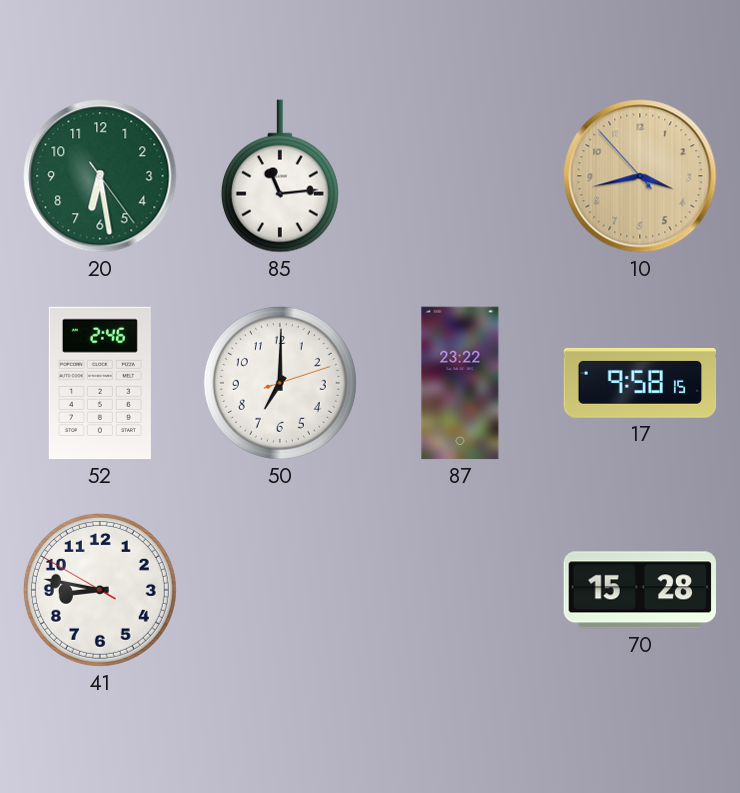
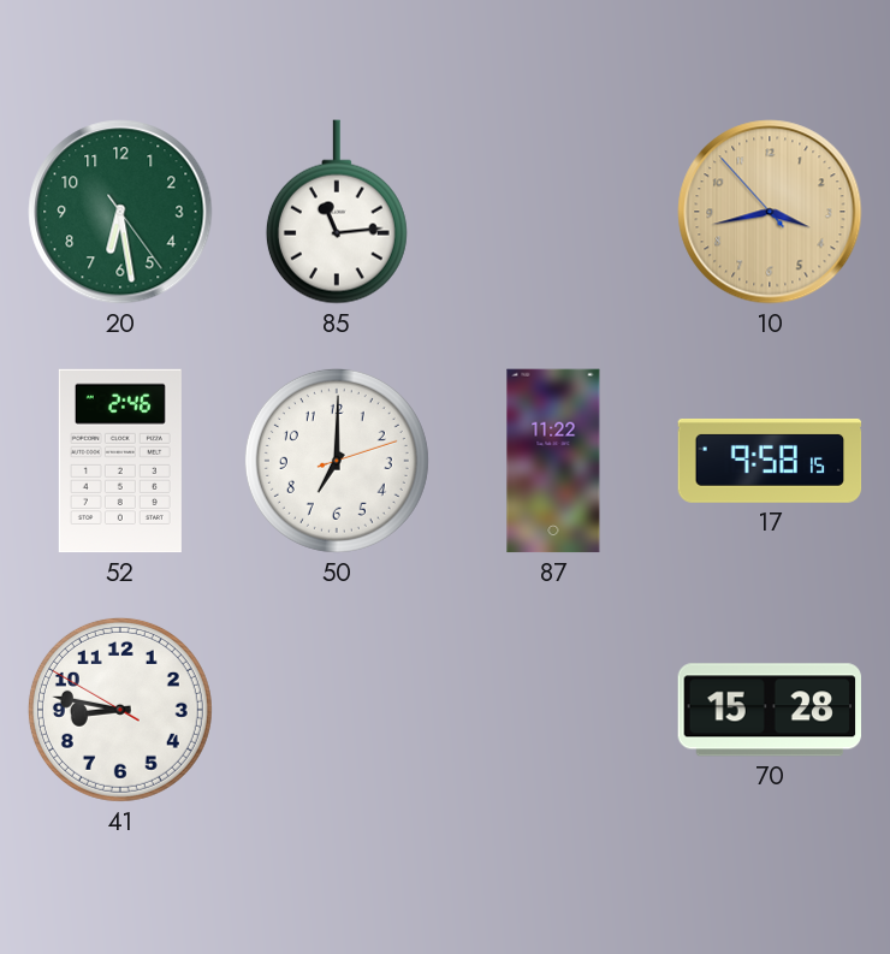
87: 23:22 -> 11:22
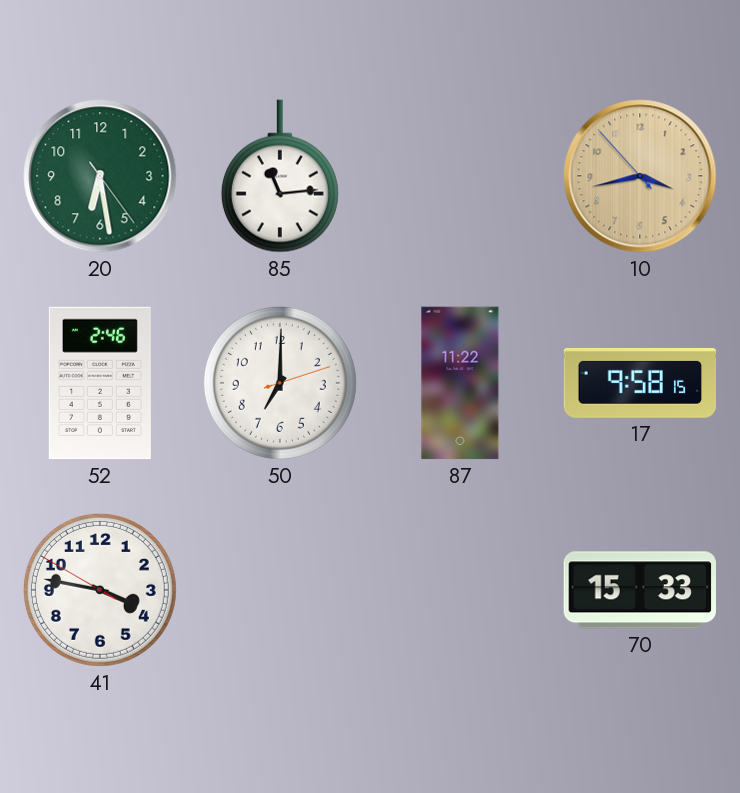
41: 8:46 -> 3:46
70: 15:28 -> 15:33
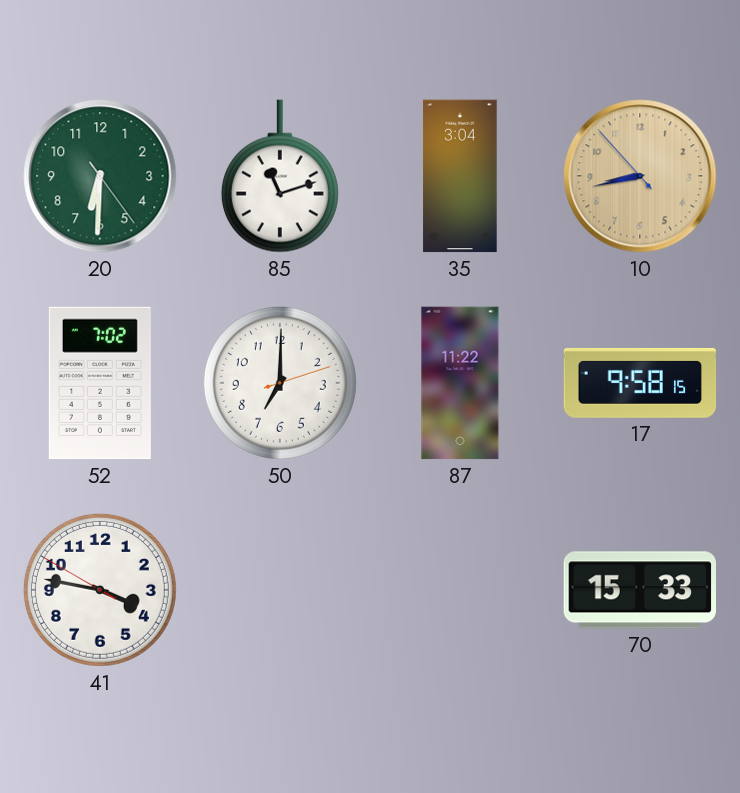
20: 6:28 -> 6:30
85: 11:14 -> 11:12
35: none -> 3:04
10: 3:42 -> 8:42
52: 2:46 -> 7:02
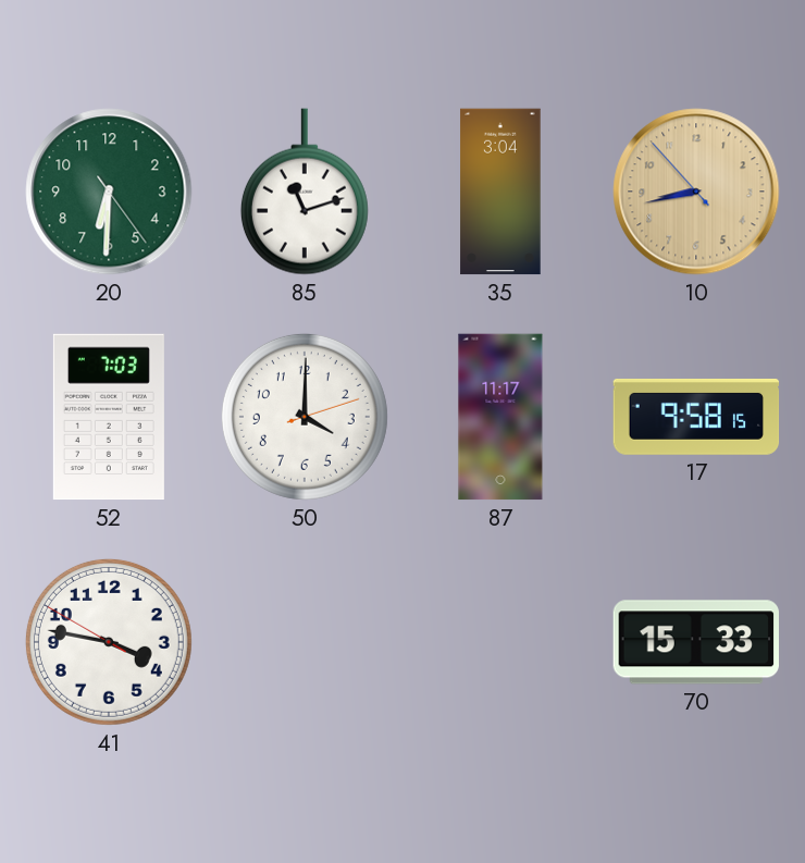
52: 7:02 -> 7:03
50: 7:00 -> 4:00
87: 11:22 -> 11:17
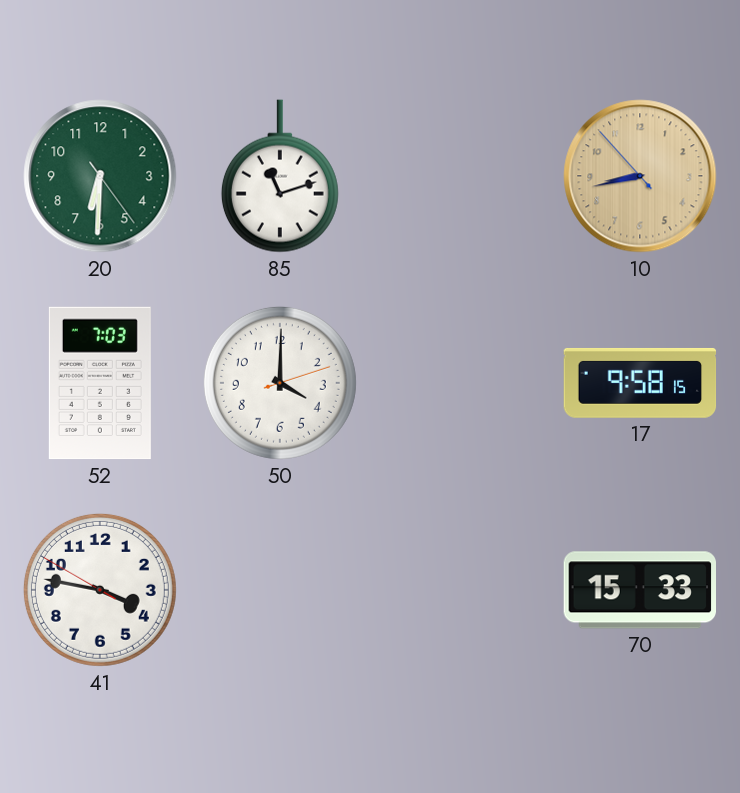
35: 3:04 -> none
87: 11:17 -> none
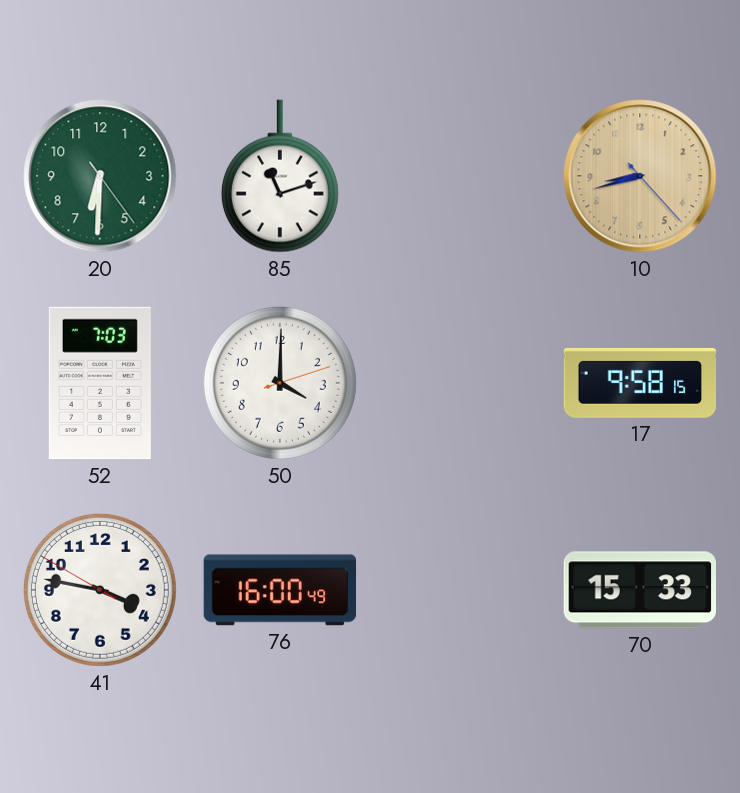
10: 8:42:53 -> 8:42:23
76: none -> 16:00
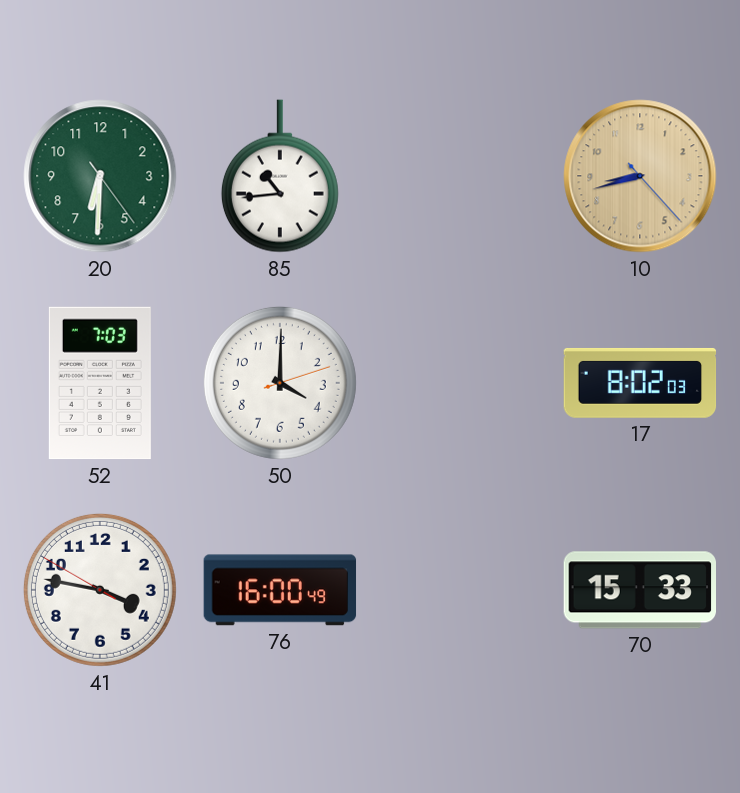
85: 11:12 -> 10:44
17: 9:58 -> 8:02
